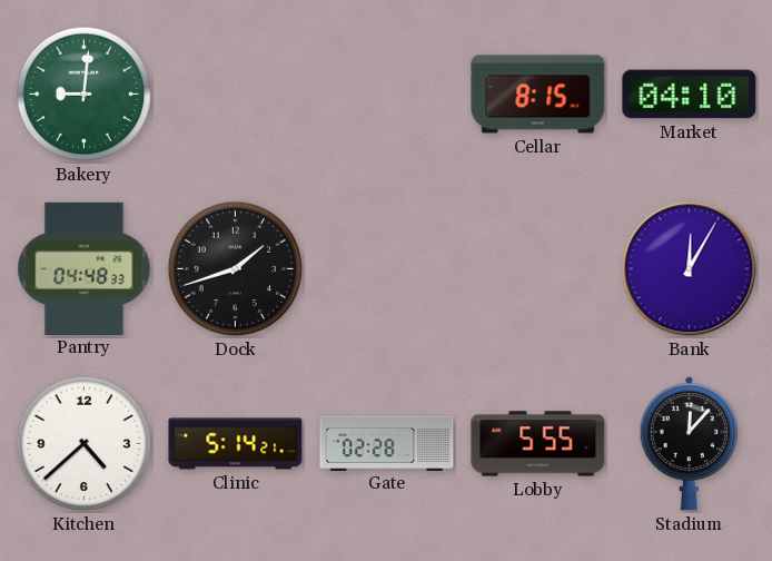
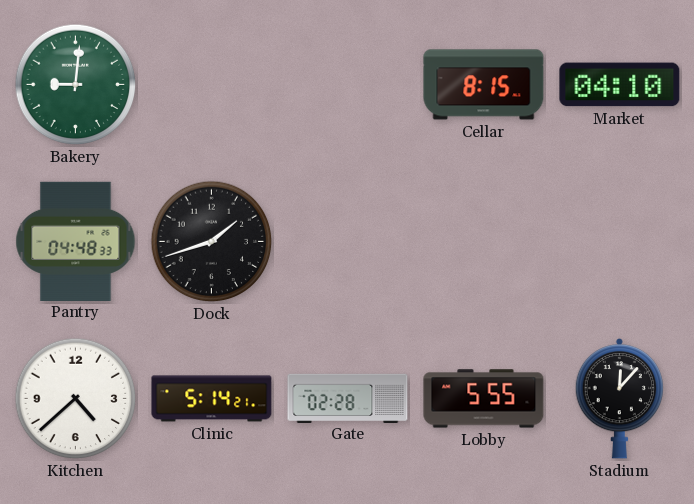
Bank: 12:05 -> none
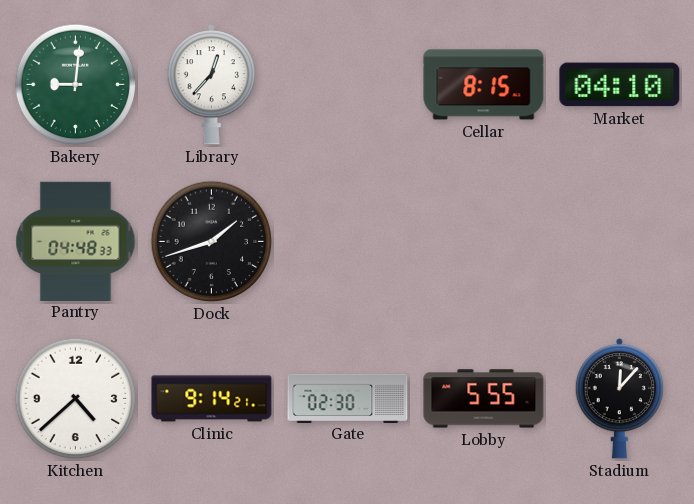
Library: none -> 12:37
Clinic: 5:14 -> 9:14
Gate: 02:28 -> 02:30
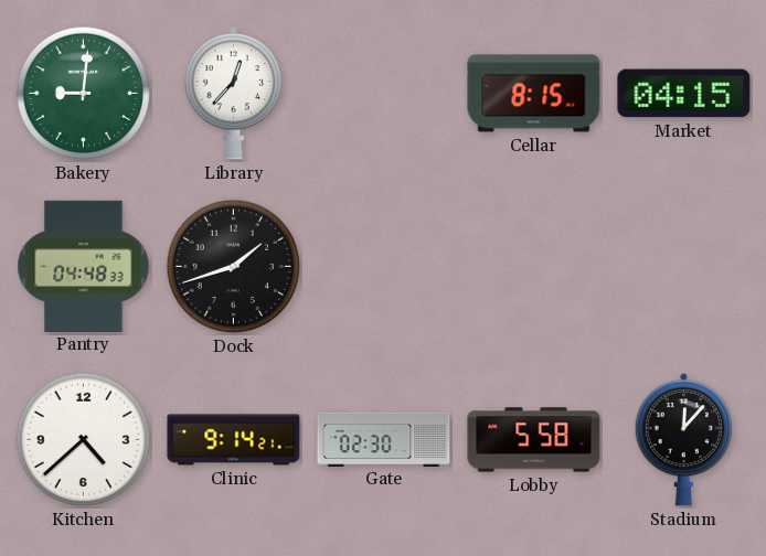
Market: 04:10 -> 04:15
Lobby: 5:55 -> 5:58
